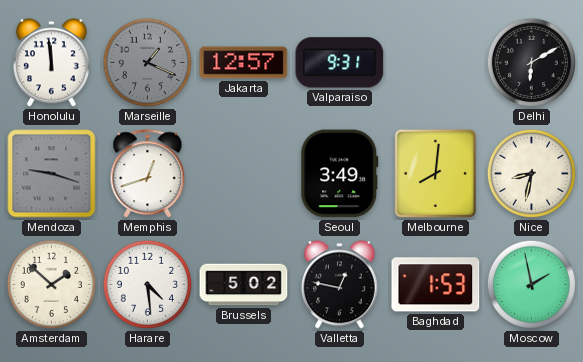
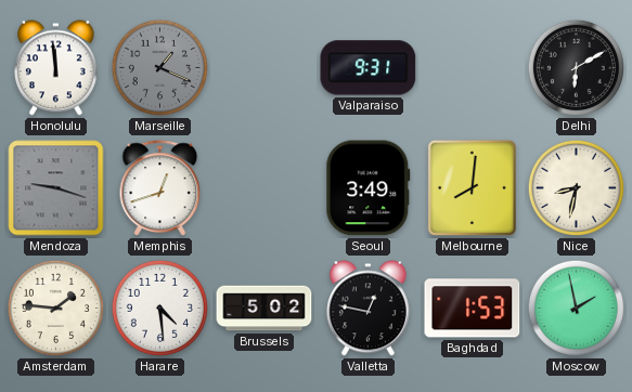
Jakarta: 12:57 -> none
Amsterdam: 1:52 -> 1:46
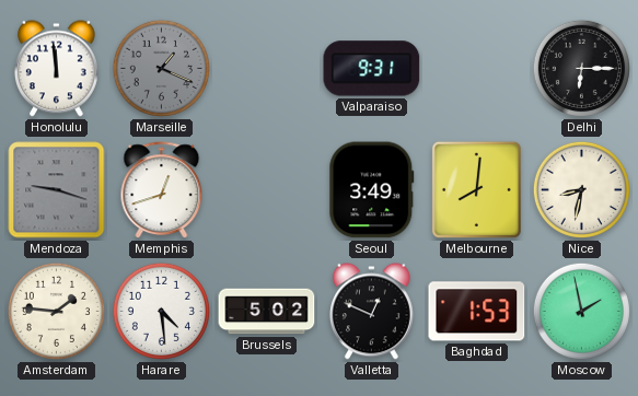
Delhi: 6:10 -> 6:15
Valletta: 12:47 -> 12:49
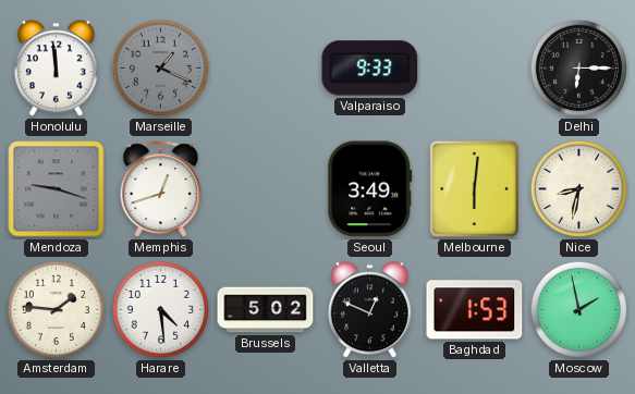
Valparaiso: 9:31 -> 9:33
Melbourne: 8:01 -> 6:01
